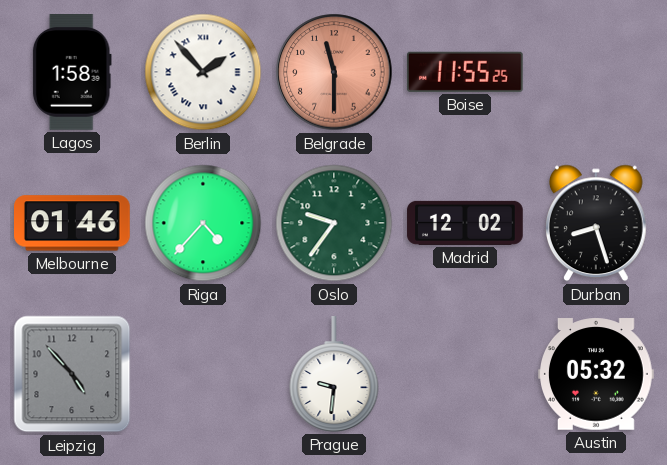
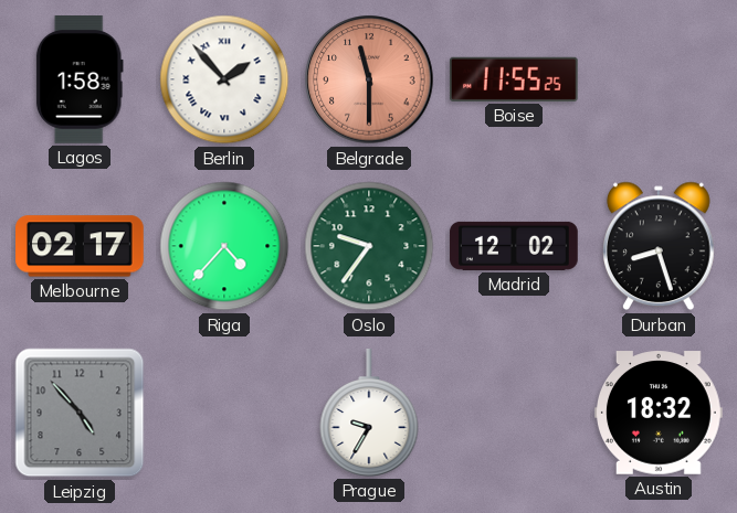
Melbourne: 01:46 -> 02:17
Prague: 9:31 -> 9:35
Austin: 05:32 -> 18:32
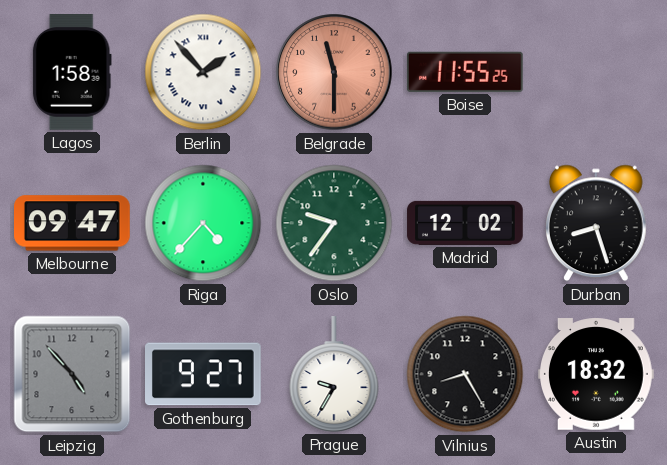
Melbourne: 02:17 -> 09:47
Gothenburg: none -> 9:27
Vilnius: none -> 8:25
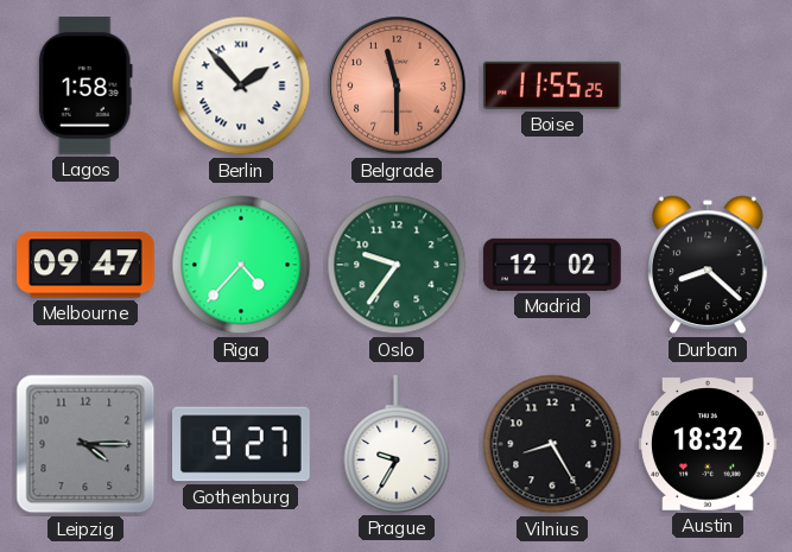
Durban: 8:27 -> 8:22
Leipzig: 4:53 -> 4:15
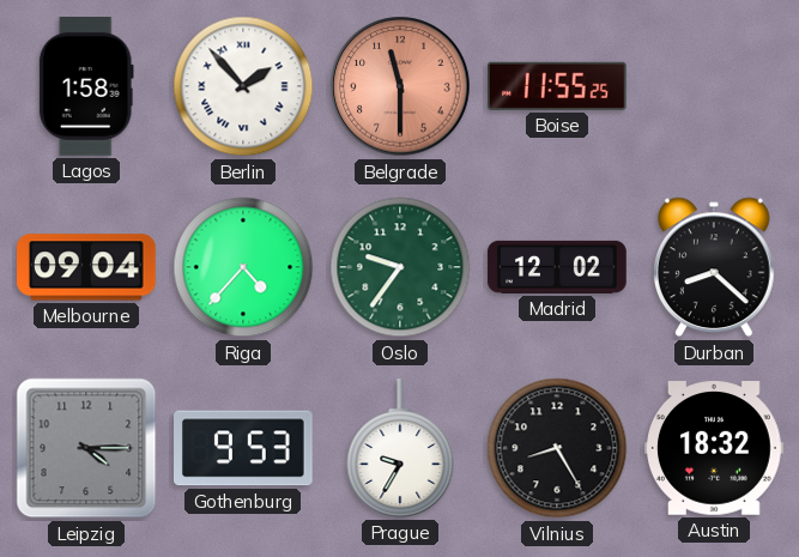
Melbourne: 09:47 -> 09:04
Gothenburg: 9:27 -> 9:53
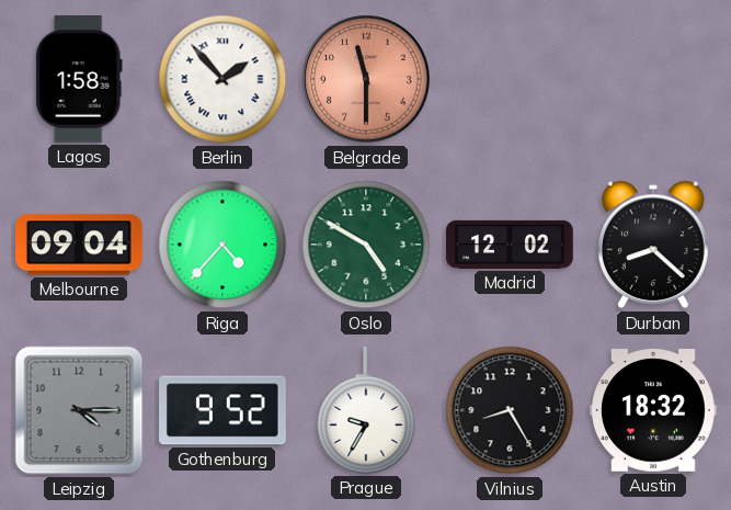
Boise: 11:55 -> none
Oslo: 9:36 -> 4:50
Gothenburg: 9:53 -> 9:52
